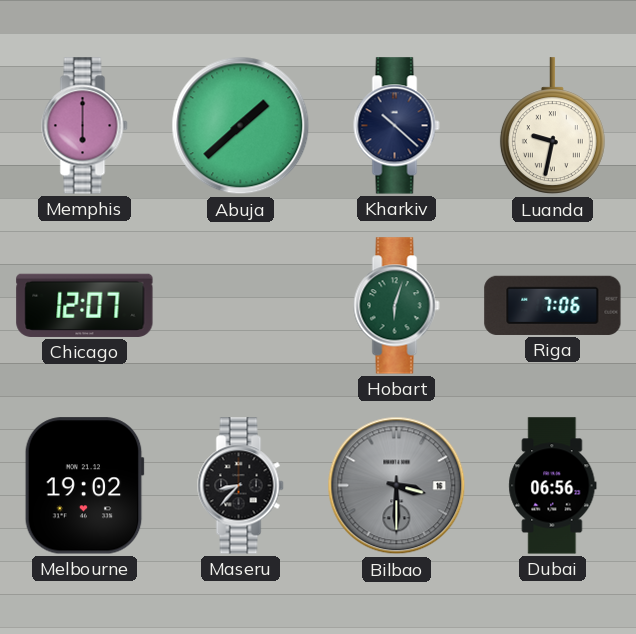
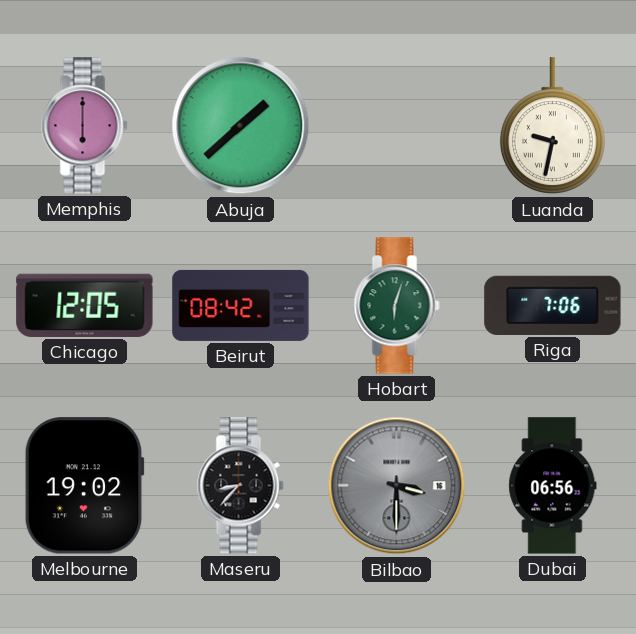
Kharkiv: 10:22 -> none
Chicago: 12:07 -> 12:05
Beirut: none -> 08:42
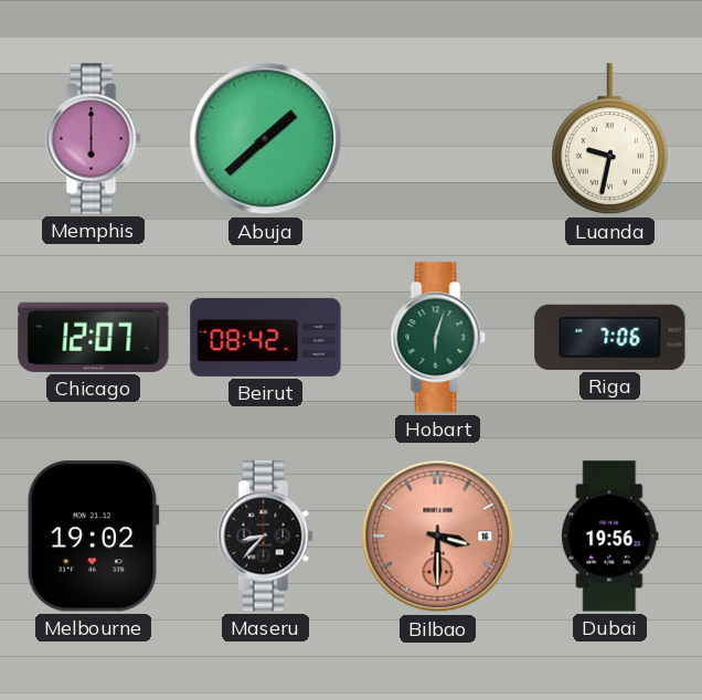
Chicago: 12:05 -> 12:07
Bilbao dial: grey -> salmon
Dubai: 06:56 -> 19:56
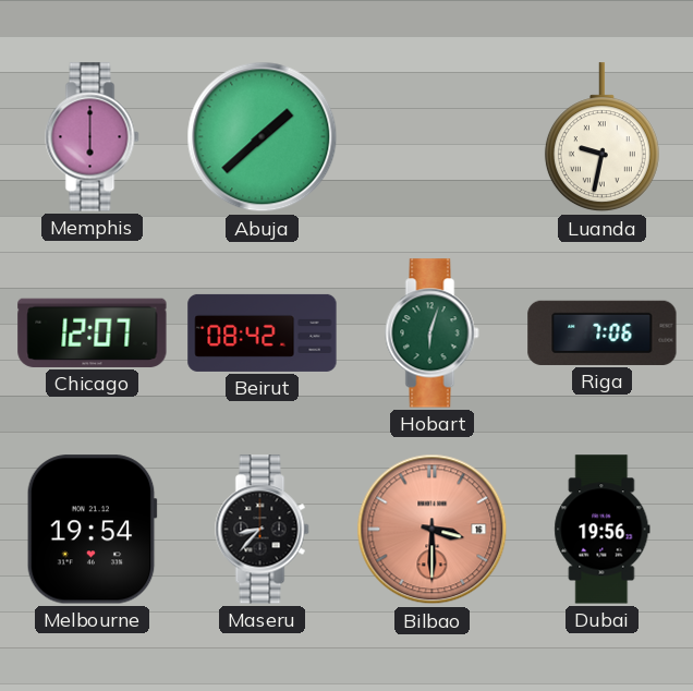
Melbourne: 19:02 -> 19:54
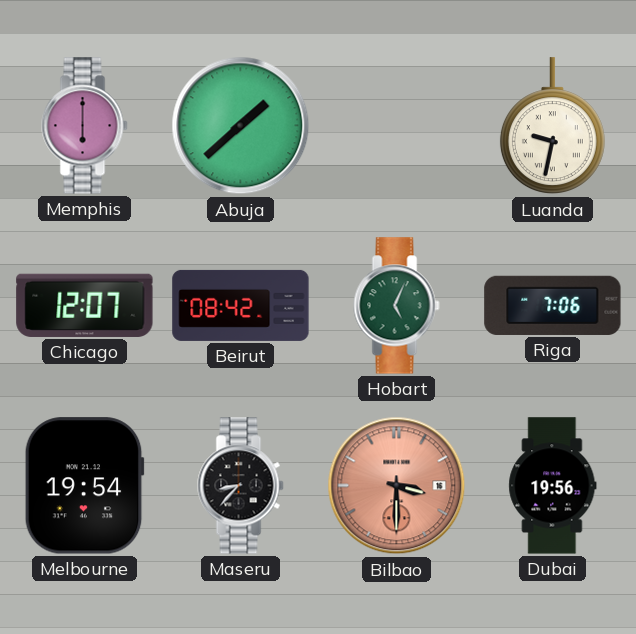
Hobart: 6:03 -> 5:04
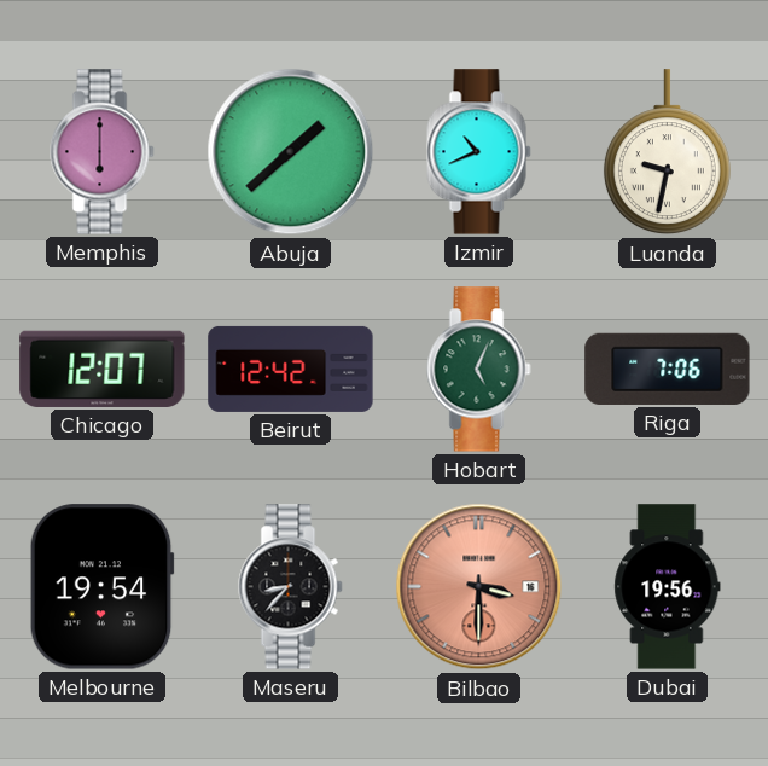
Izmir: none -> 10:41
Beirut: 08:42 -> 12:42
